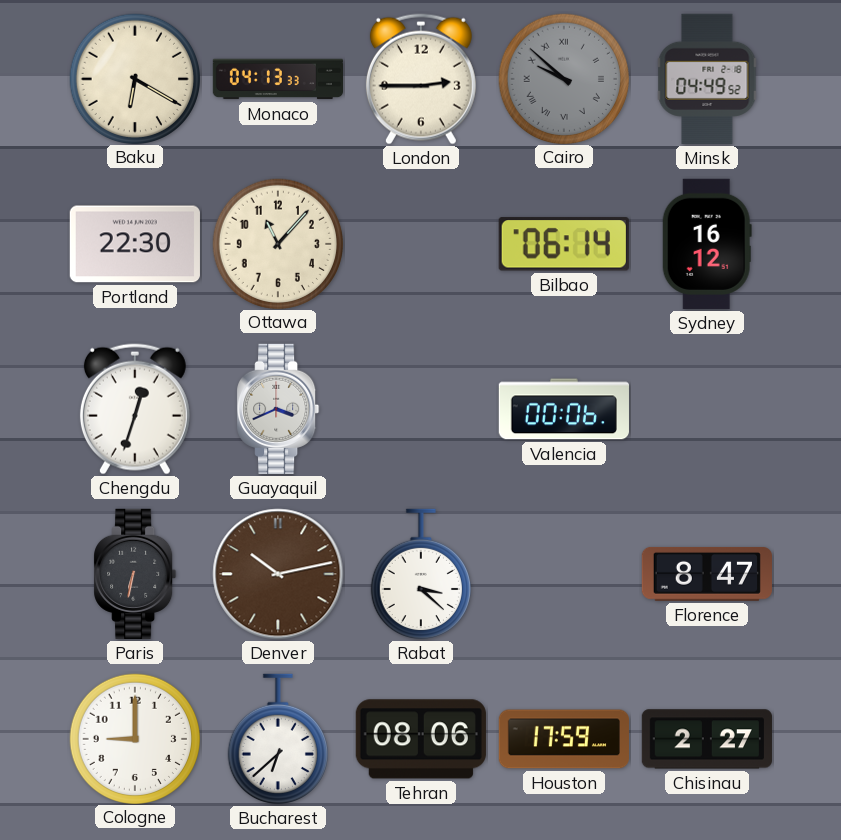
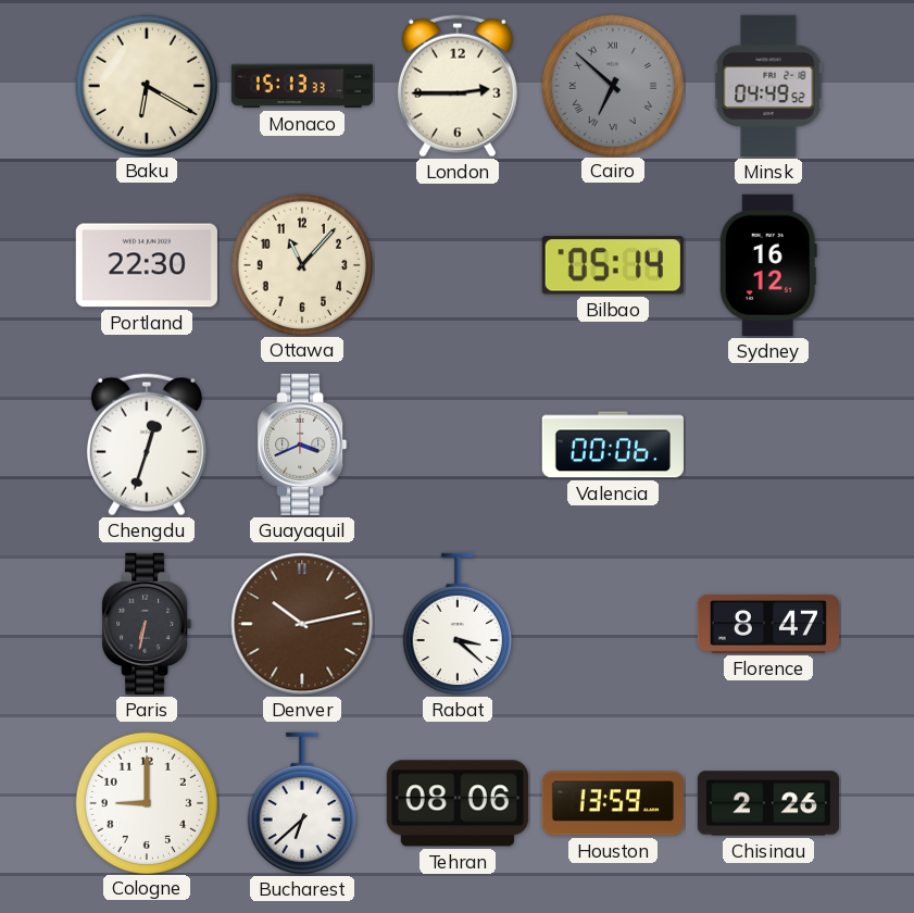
Monaco: 04:13 -> 15:13
Cairo: 9:52 -> 6:52
Bilbao: 06:14 -> 05:14
Houston: 17:59 -> 13:59
Chisinau: 2:27 -> 2:26
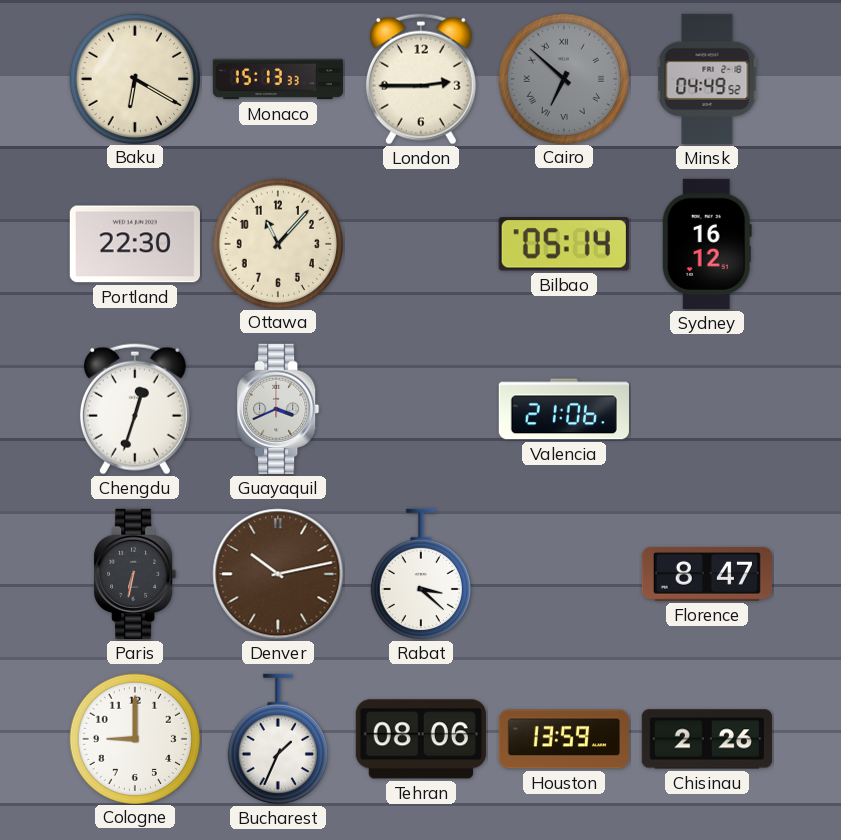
Valencia: 00:06 -> 21:06
Bucharest: 6:38 -> 1:34
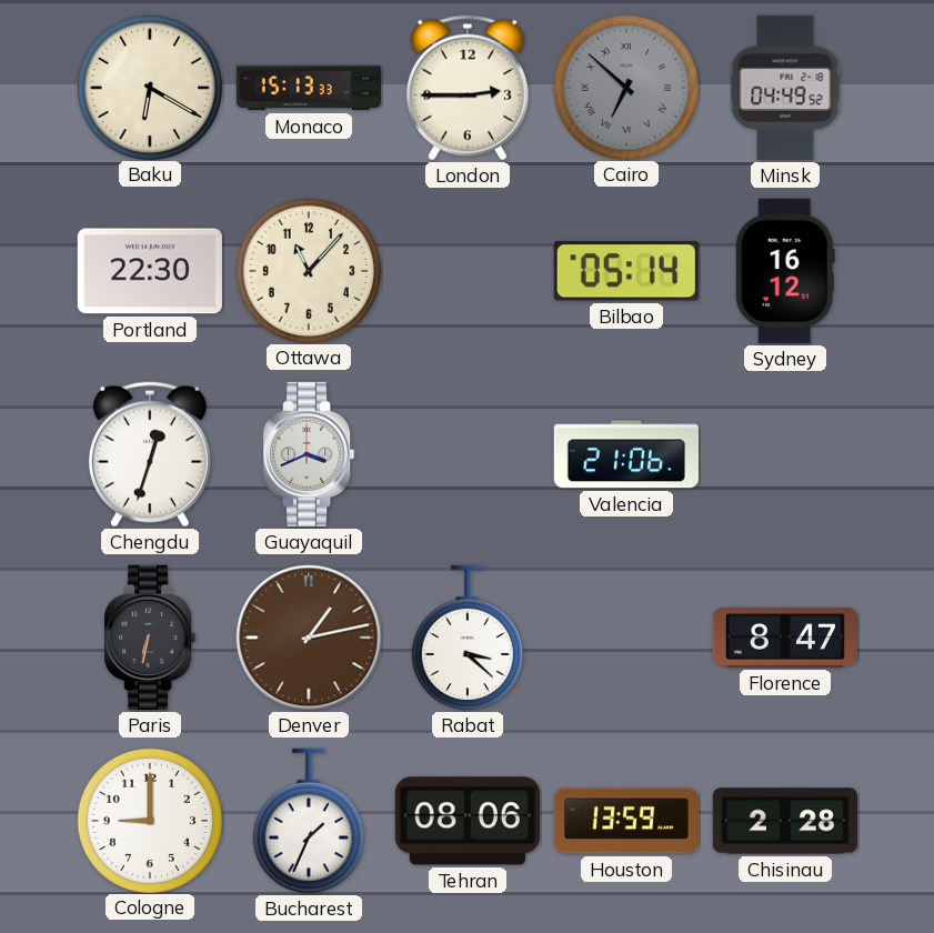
Denver: 10:13 -> 1:13
Chisinau: 2:26 -> 2:28
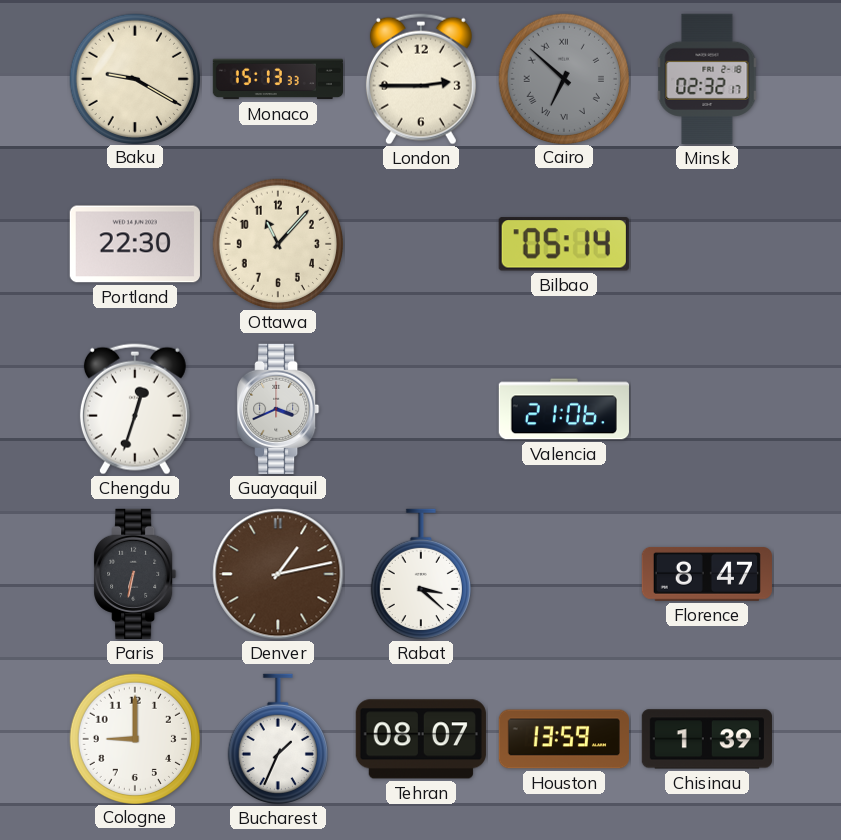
Baku: 6:20 -> 9:20
Minsk: 04:49 -> 02:32
Sydney: 16:12 -> none
Tehran: 08:06 -> 08:07
Chisinau: 2:28 -> 1:39
